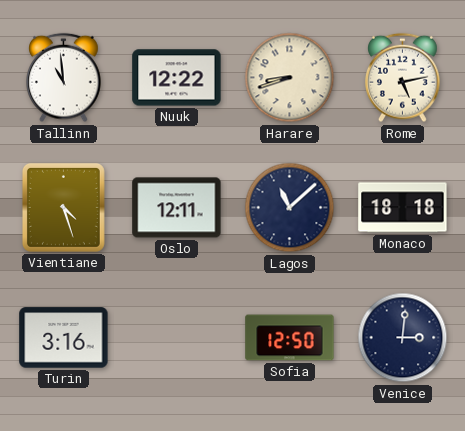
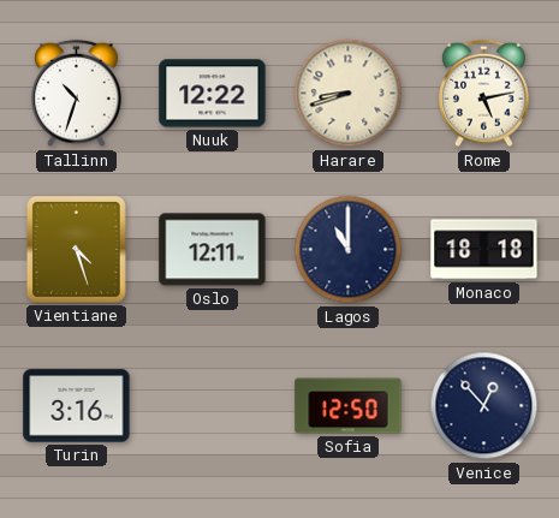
Tallinn: 10:59 -> 10:33
Lagos: 11:08 -> 11:00
Venice: 3:01 -> 12:53
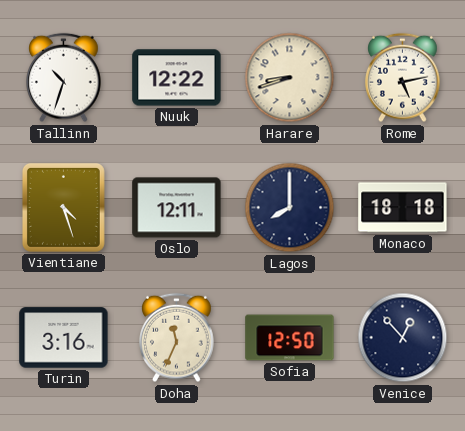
Lagos: 11:00 -> 8:00
Doha: none -> 11:34
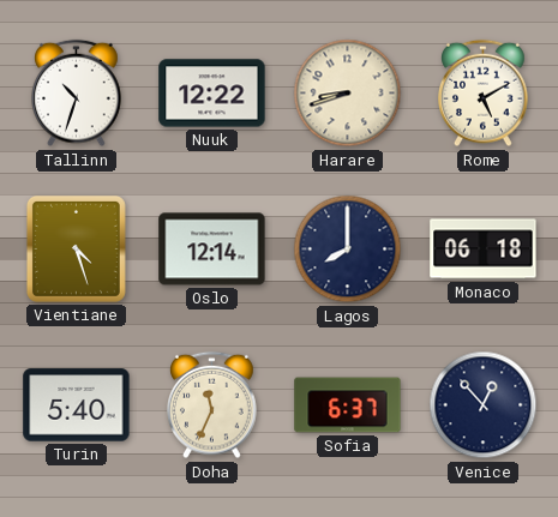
Rome: 5:13 -> 5:10
Oslo: 12:11 -> 12:14
Monaco: 18:18 -> 06:18
Turin: 3:16 -> 5:40
Sofia: 12:50 -> 6:37
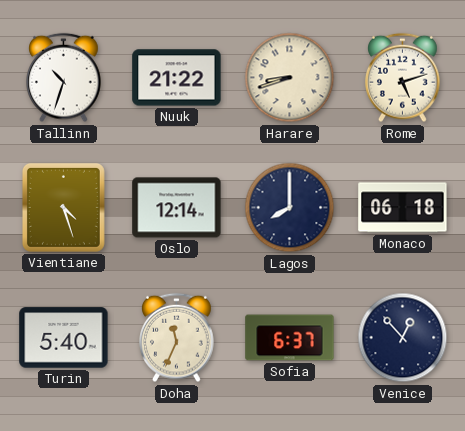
Nuuk: 12:22 -> 21:22
Rome: 5:10 -> 5:12
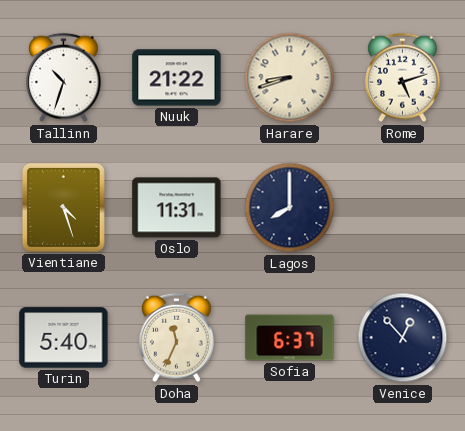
Oslo: 12:14 -> 11:31
Monaco: 06:18 -> none
